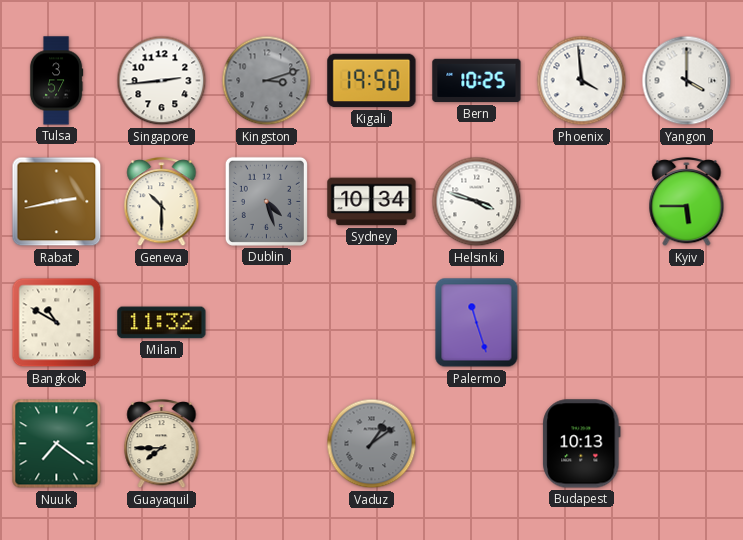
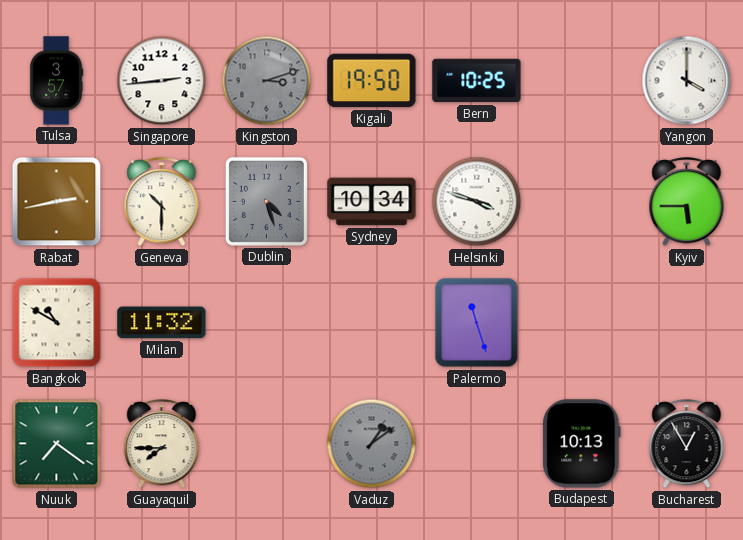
Phoenix: 3:59 -> none
Bucharest: none -> 12:55
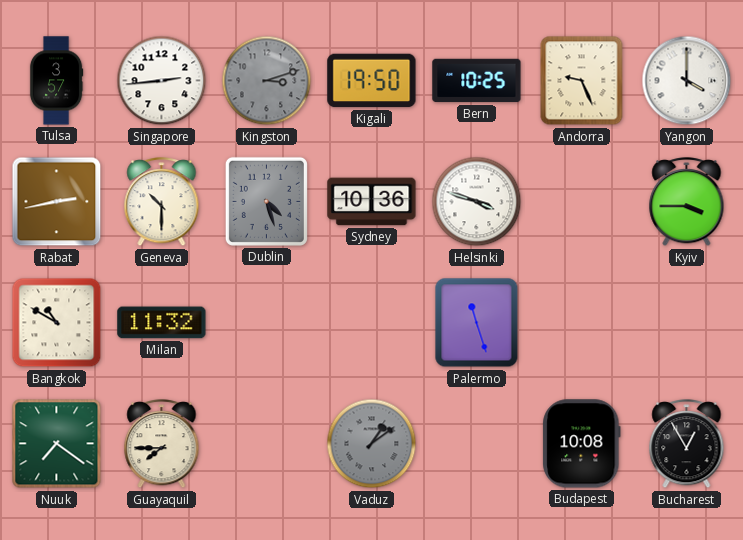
Andorra: none -> 9:26
Sydney: 10:34 -> 10:36
Kyiv: 5:45 -> 3:45
Budapest: 10:13 -> 10:08
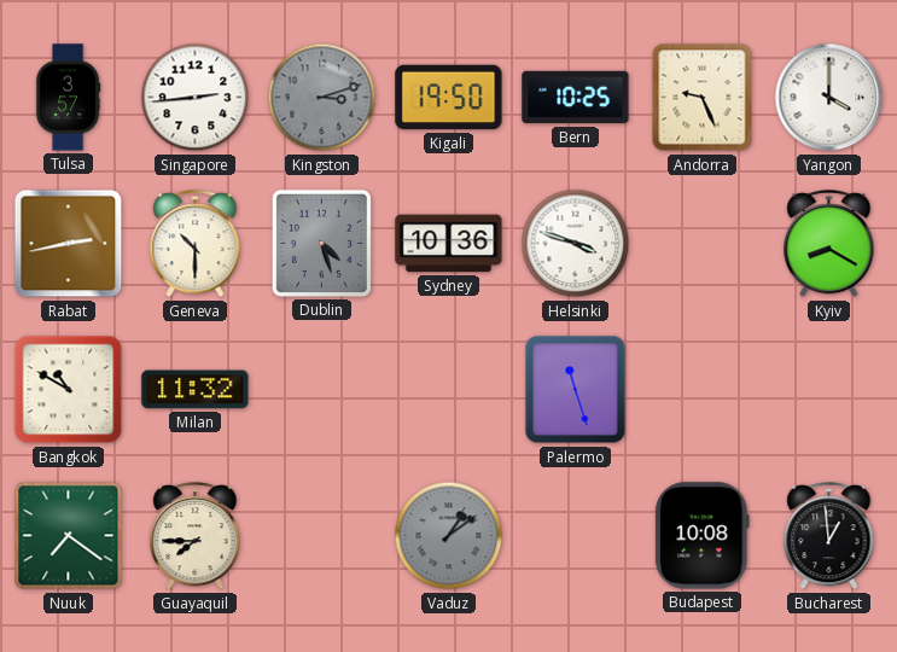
Kyiv: 3:45 -> 8:20
Bucharest: 12:55 -> 12:59
